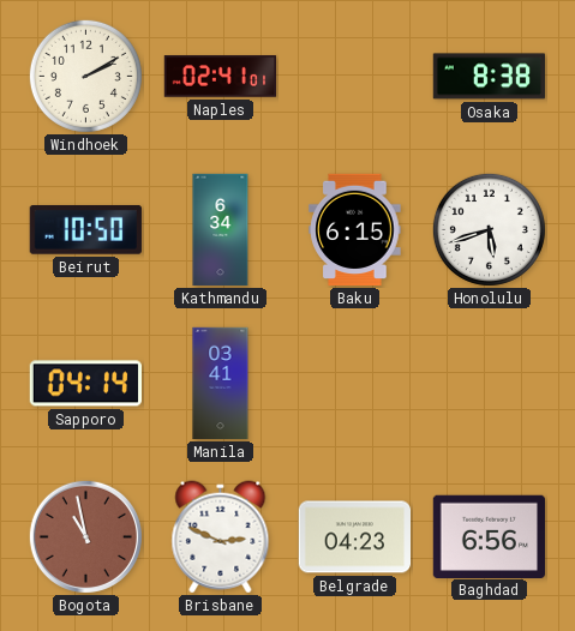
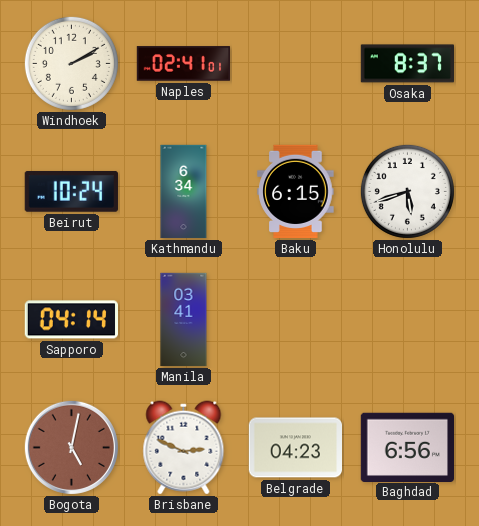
Osaka: 8:38 -> 8:37
Beirut: 10:50 -> 10:24
Bogota: 10:58 -> 5:02
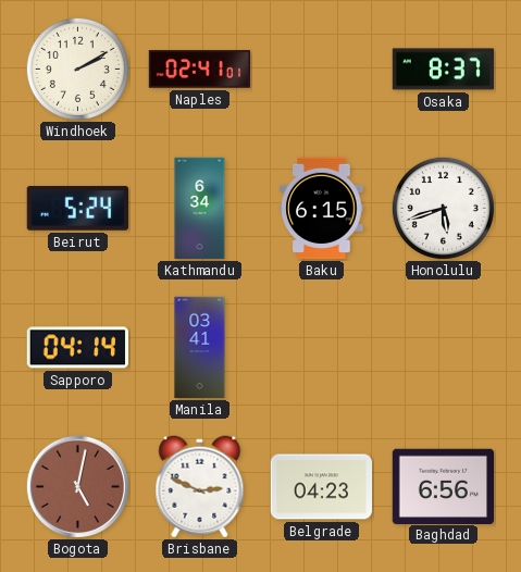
Beirut: 10:24 -> 5:24
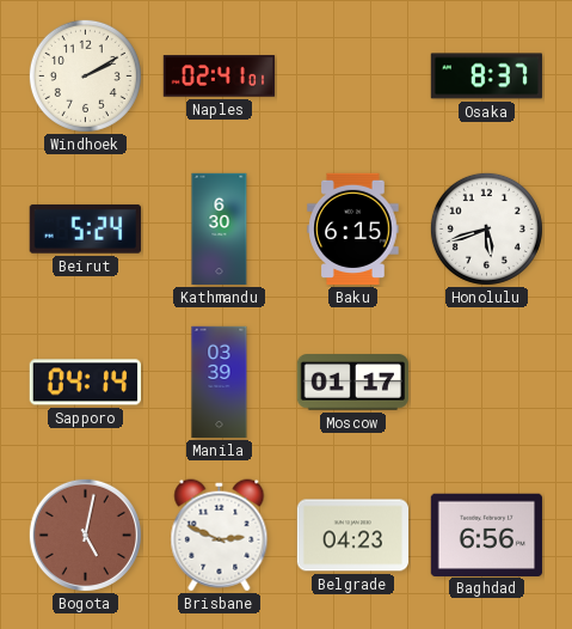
Kathmandu: 6:34 -> 6:30
Manila: 03:41 -> 03:39
Moscow: none -> 01:17
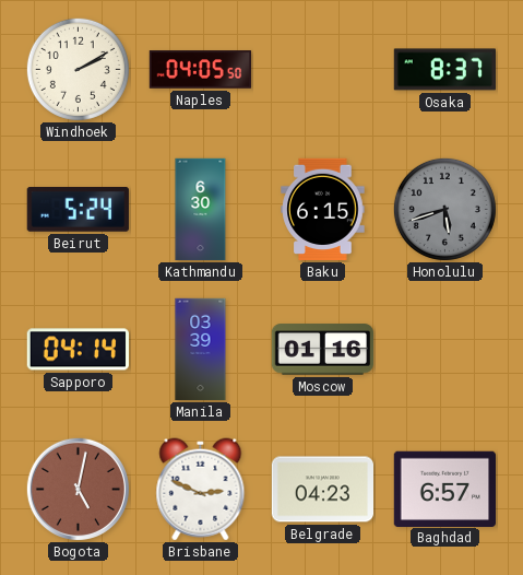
Naples: 02:41 -> 04:05
Honolulu dial: white -> grey
Moscow: 01:17 -> 01:16
Baghdad: 6:56 -> 6:57
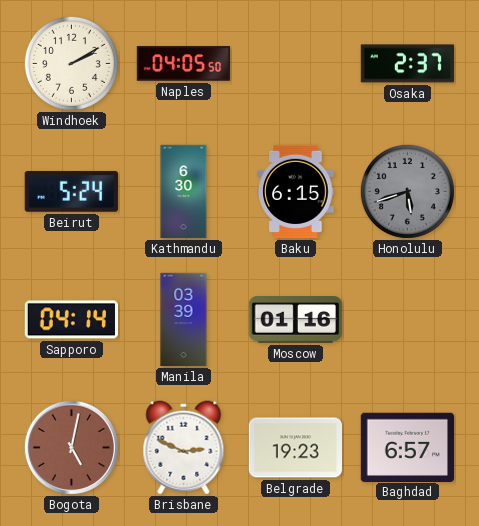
Osaka: 8:37 -> 2:37
Belgrade: 04:23 -> 19:23
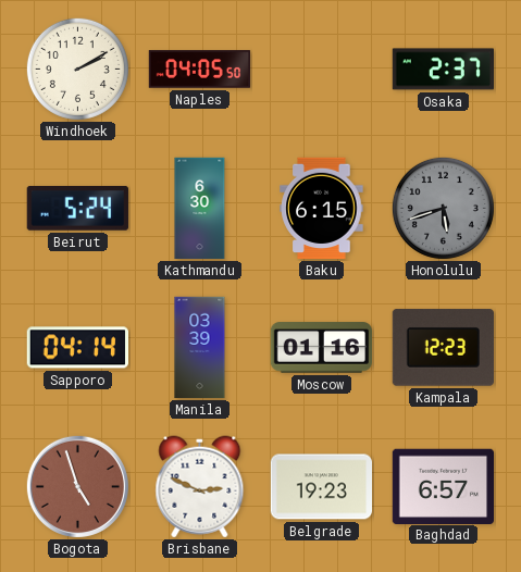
Kampala: none -> 12:23
Bogota: 5:02 -> 4:57
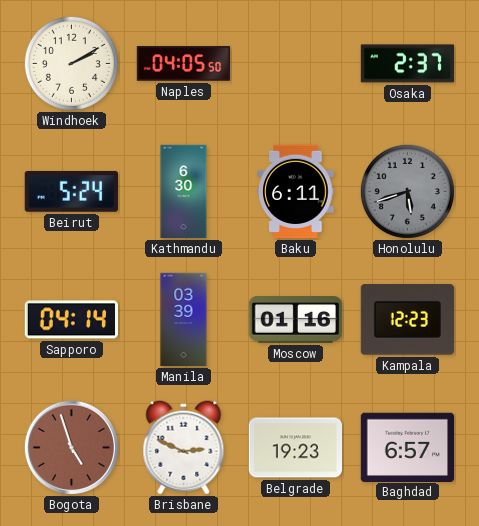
Baku: 6:15 -> 6:11
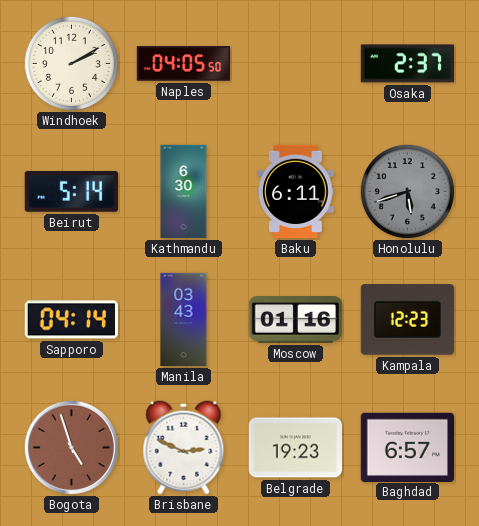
Beirut: 5:24 -> 5:14
Manila: 03:39 -> 03:43
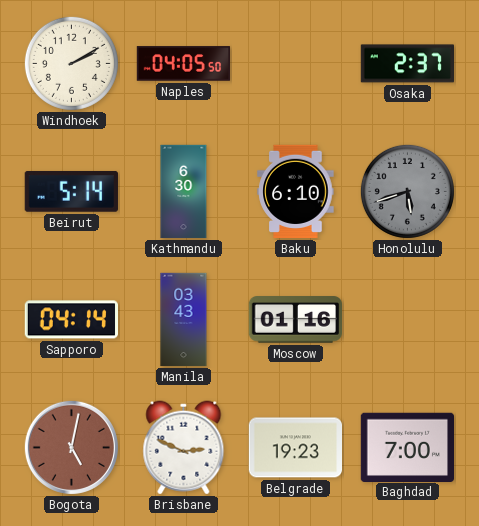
Baku: 6:11 -> 6:10
Kampala: 12:23 -> none
Bogota: 4:57 -> 5:02
Baghdad: 6:57 -> 7:00
